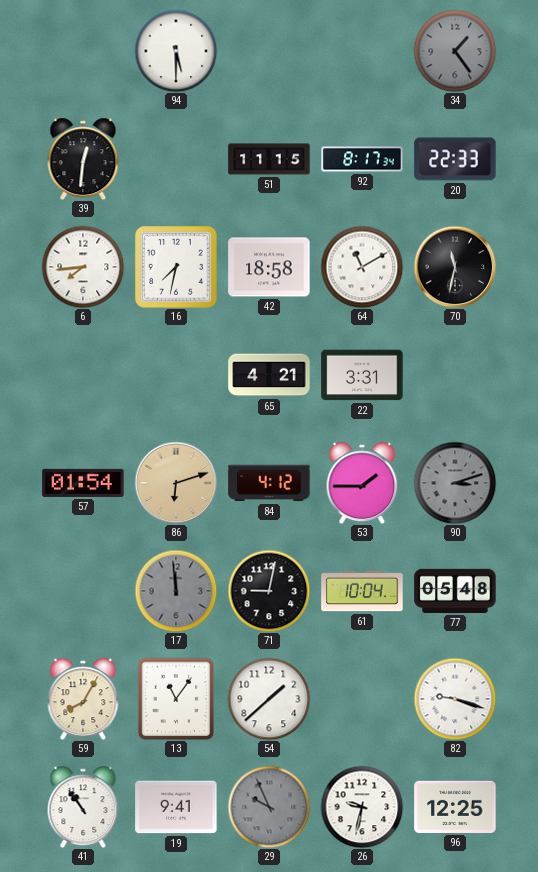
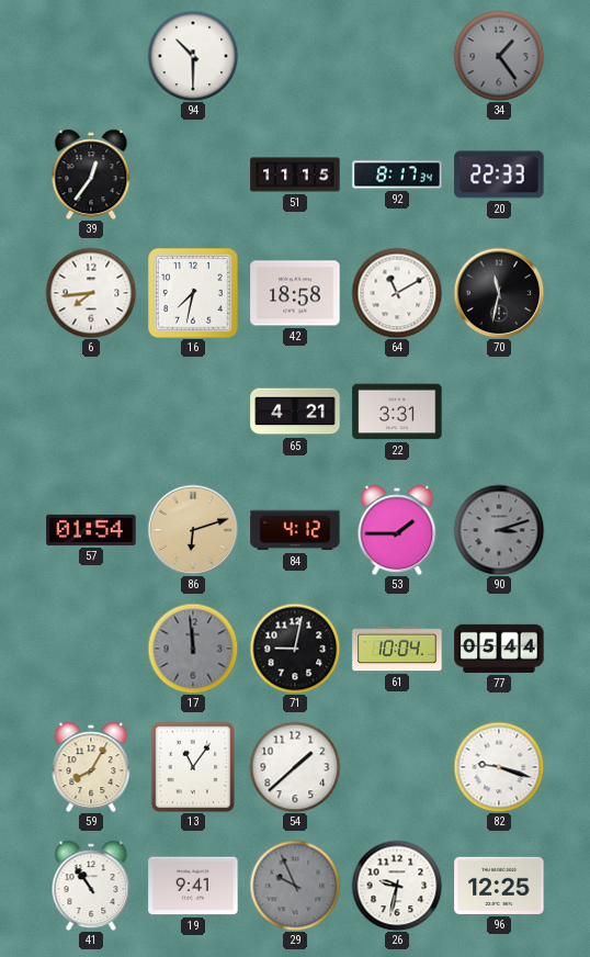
94: 5:30 -> 10:30
39: 12:31 -> 12:36
77: 05:48 -> 05:44
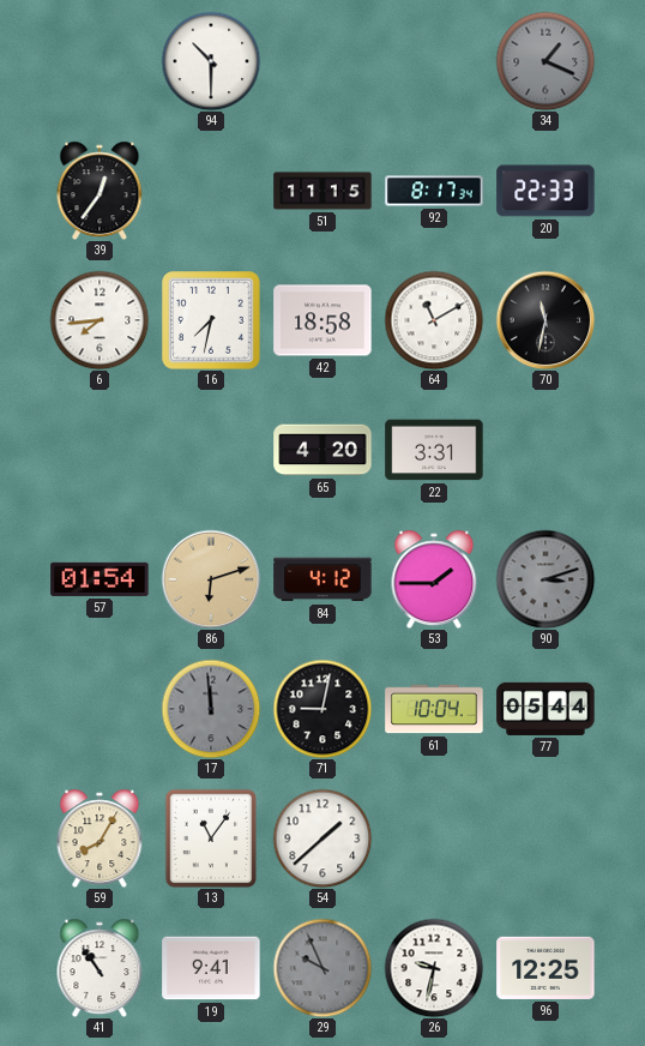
34: 1:24 -> 1:19
65: 4:21 -> 4:20
82: 9:18 -> none
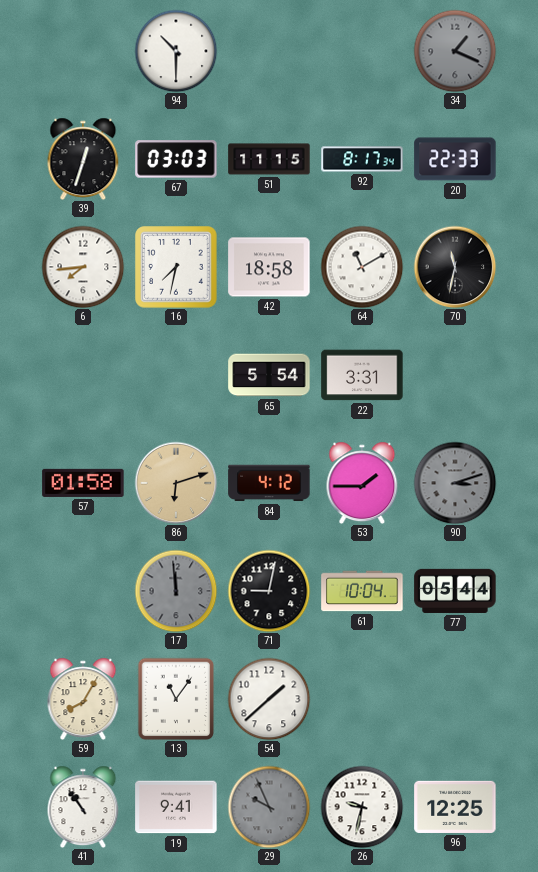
39: 12:36 -> 12:33
67: none -> 03:03
65: 4:20 -> 5:54
57: 01:54 -> 01:58
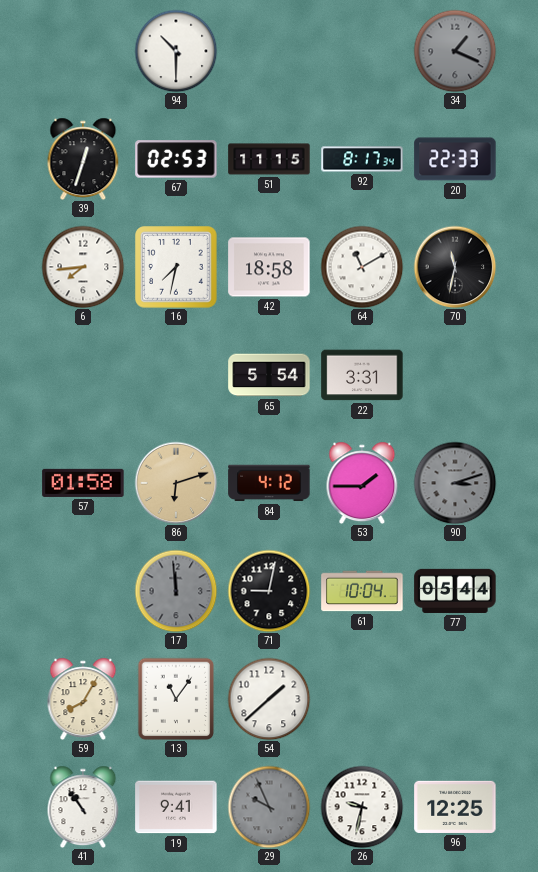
67: 03:03 -> 02:53
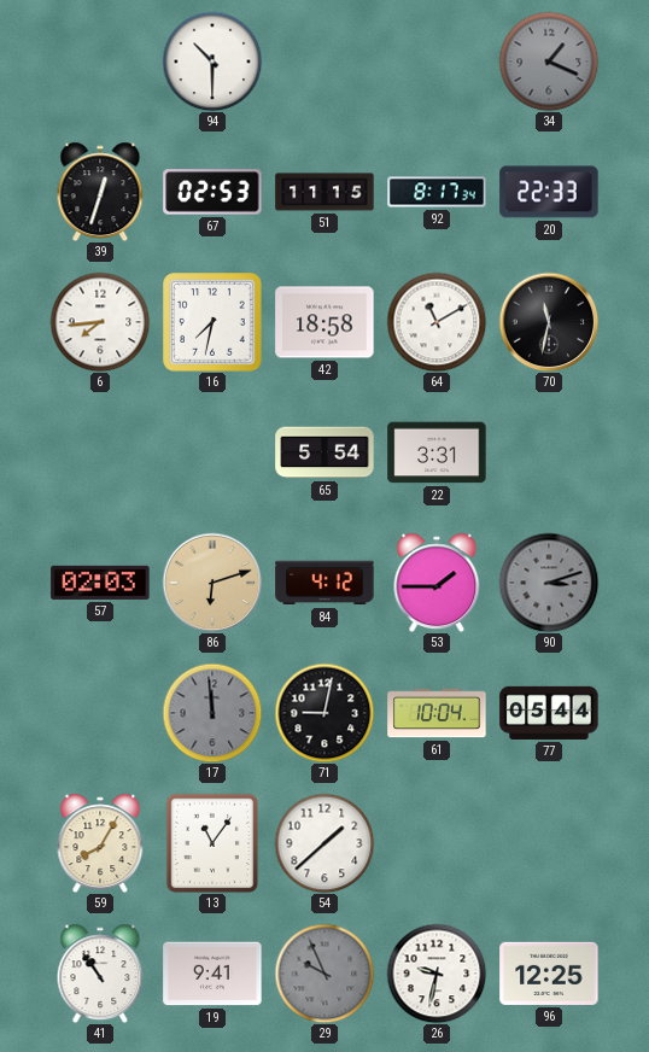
57: 01:58 -> 02:03
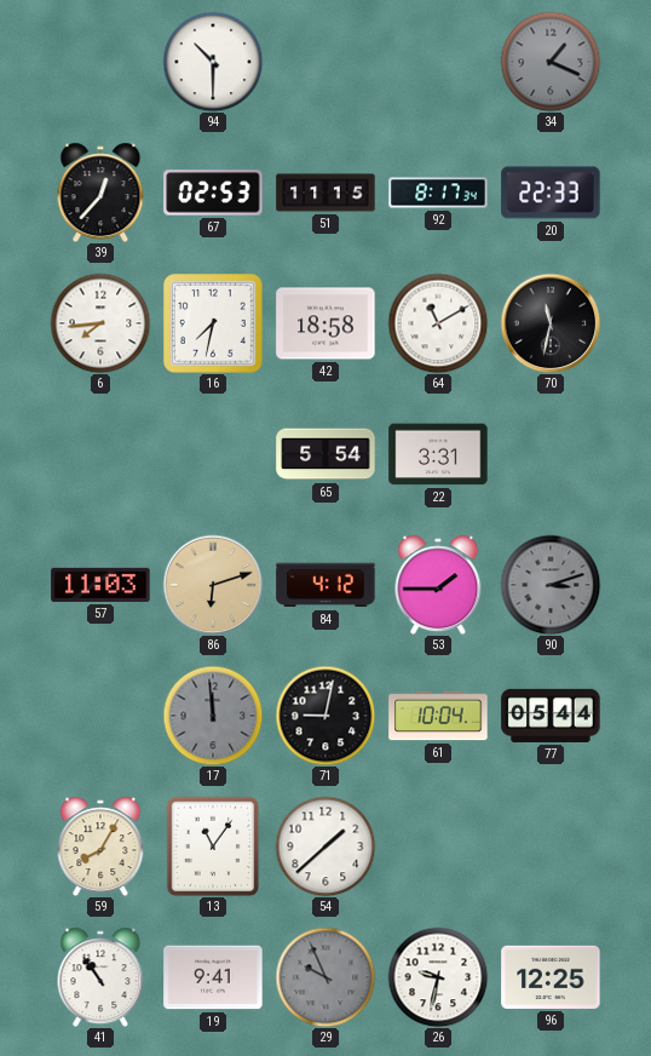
39: 12:33 -> 12:37
57: 02:03 -> 11:03
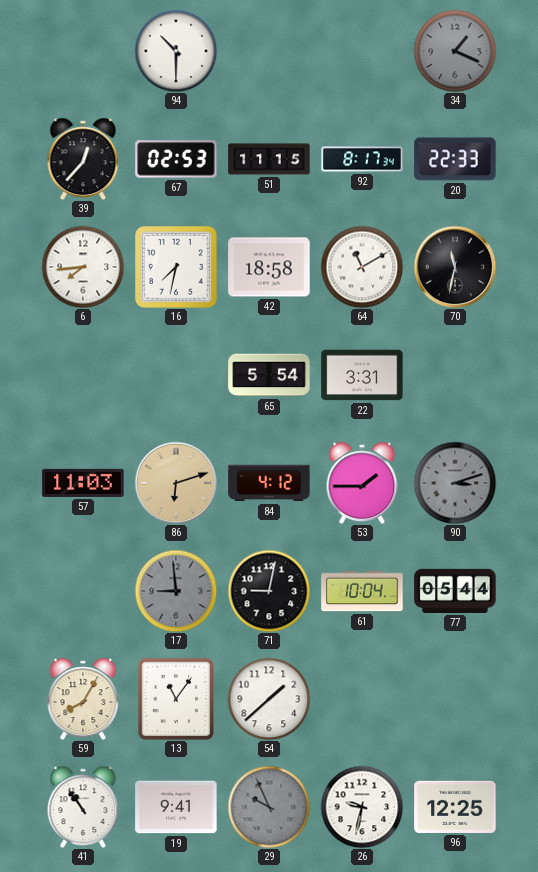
17: 11:59 -> 8:59
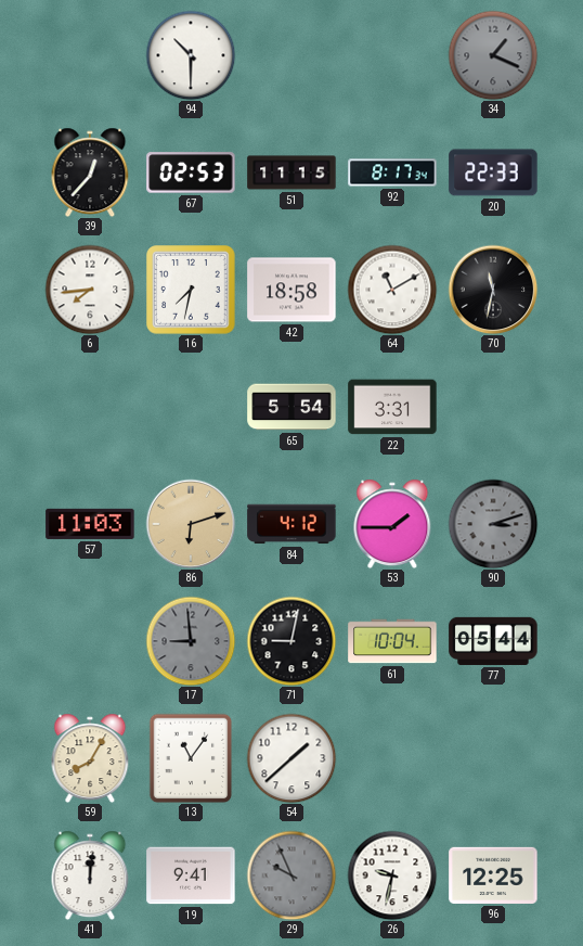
41: 10:54 -> 12:01
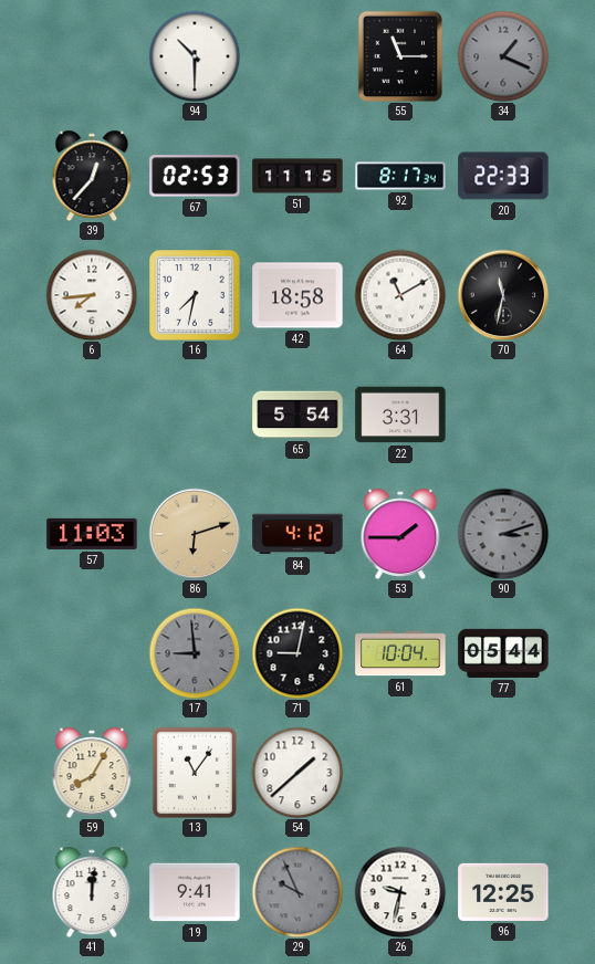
55: none -> 11:15
